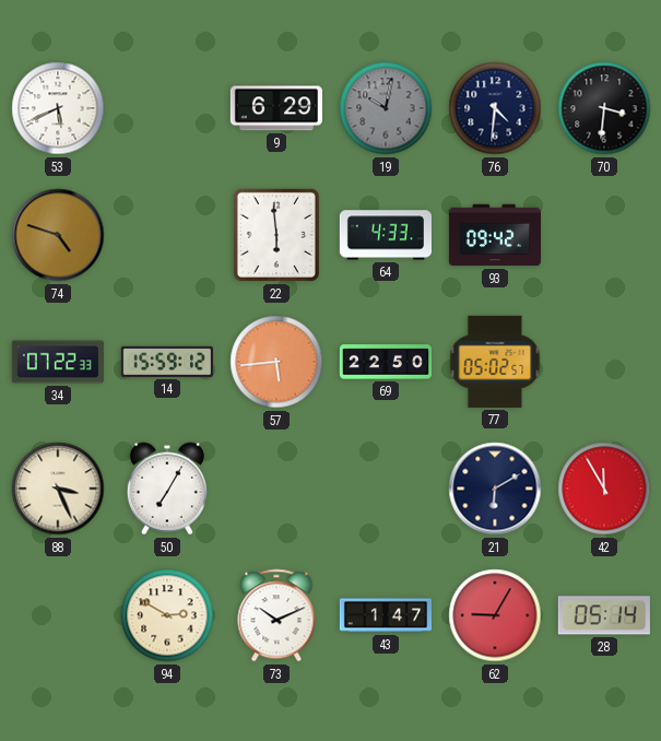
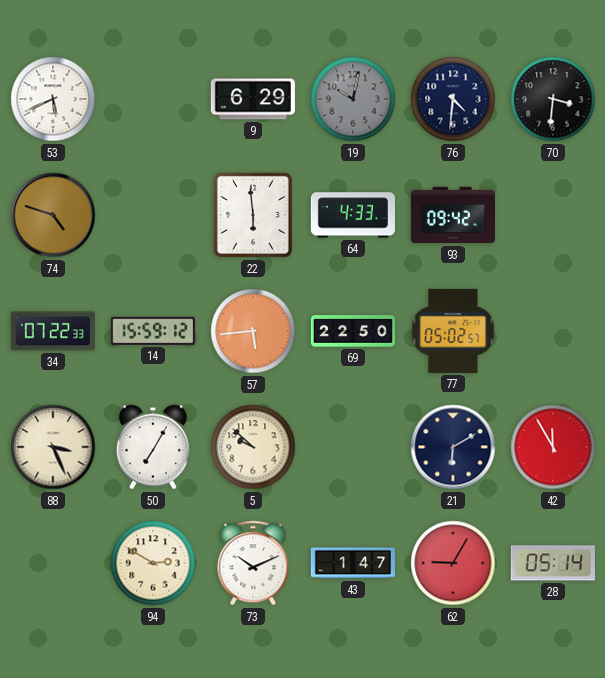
5: none -> 9:52
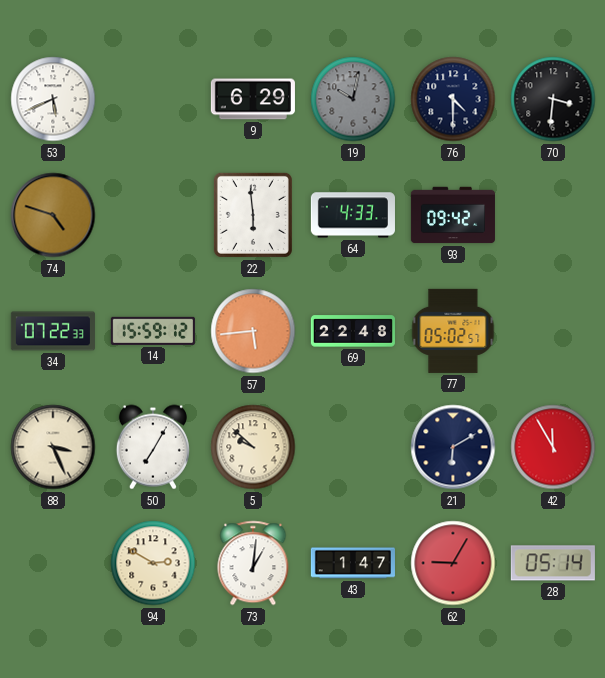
76: 4:31 -> 4:30
69: 22:50 -> 22:48
73: 10:11 -> 1:01
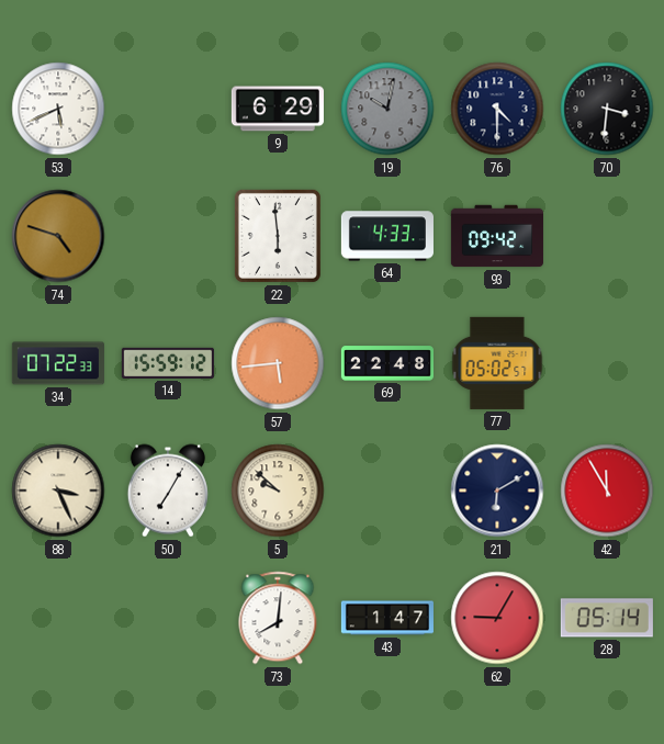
94: 2:50 -> none
73: 1:01 -> 8:01
